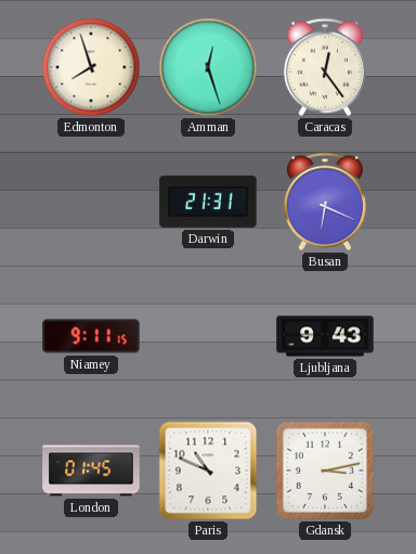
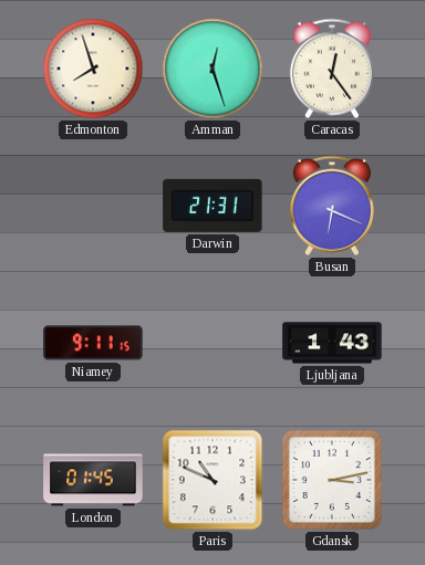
Ljubljana: 9:43 -> 1:43
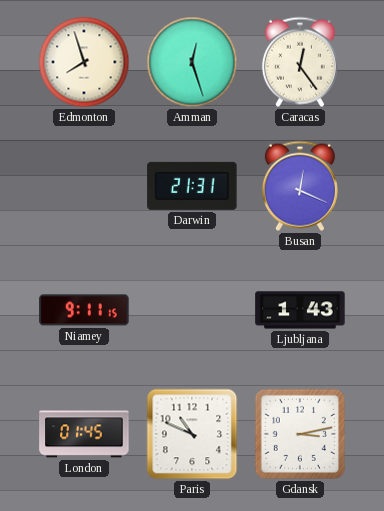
Busan: 6:19 -> 12:19
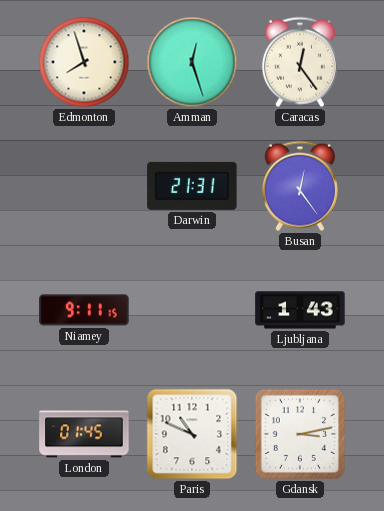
Busan: 12:19 -> 12:24
